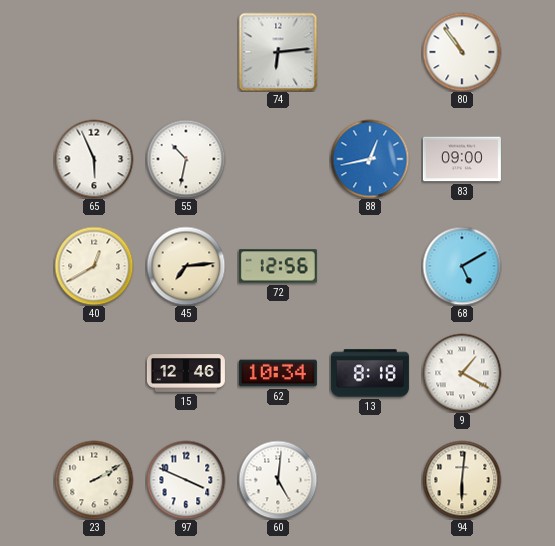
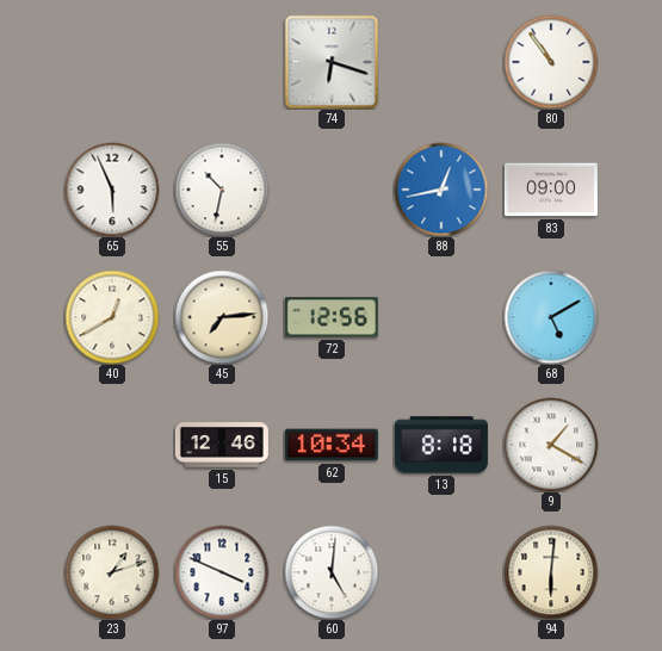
74: 6:14 -> 6:18
23: 2:10 -> 1:12
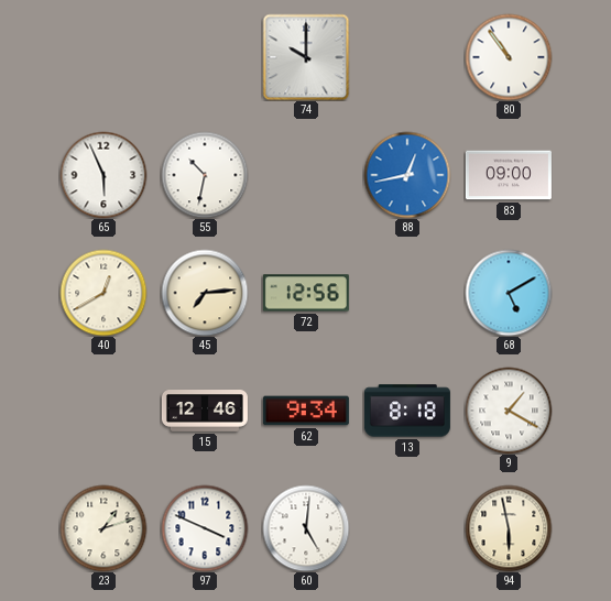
74: 6:18 -> 10:00
62: 10:34 -> 9:34
94: 6:01 -> 5:58
